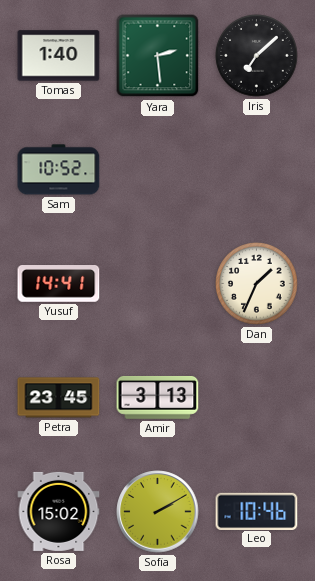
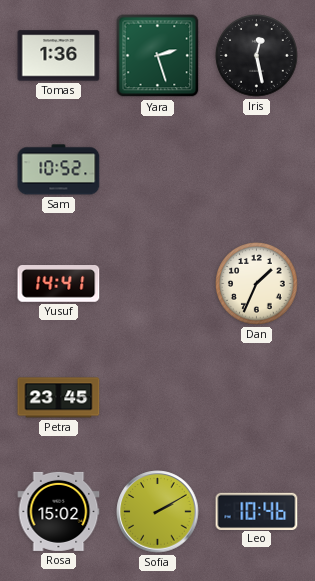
Tomas: 1:40 -> 1:36
Yara: 2:29 -> 2:27
Iris: 7:08 -> 12:28
Amir: 3:13 -> none
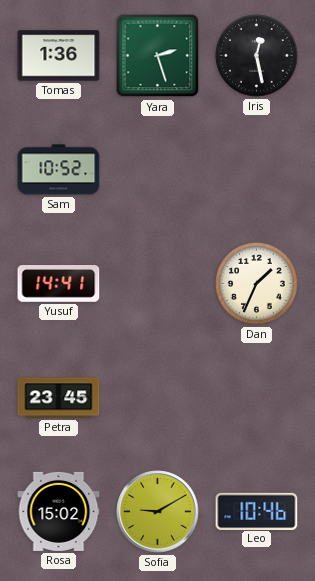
Sofia: 2:10 -> 9:10
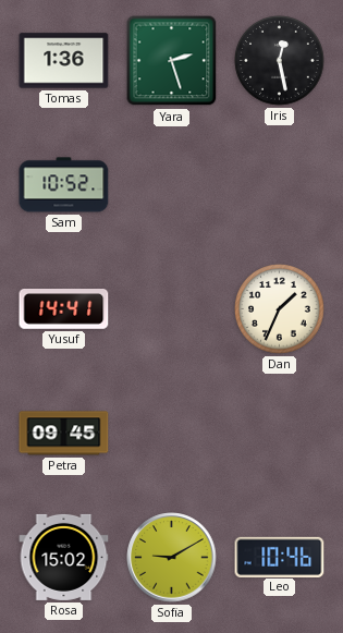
Petra: 23:45 -> 09:45
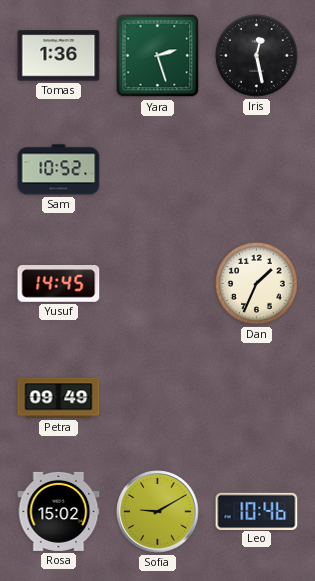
Yusuf: 14:41 -> 14:45
Petra: 09:45 -> 09:49
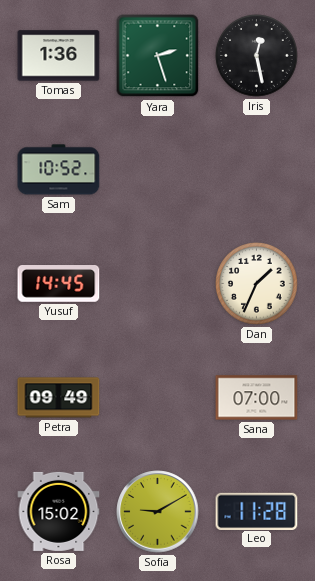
Sana: none -> 07:00
Leo: 10:46 -> 11:28
